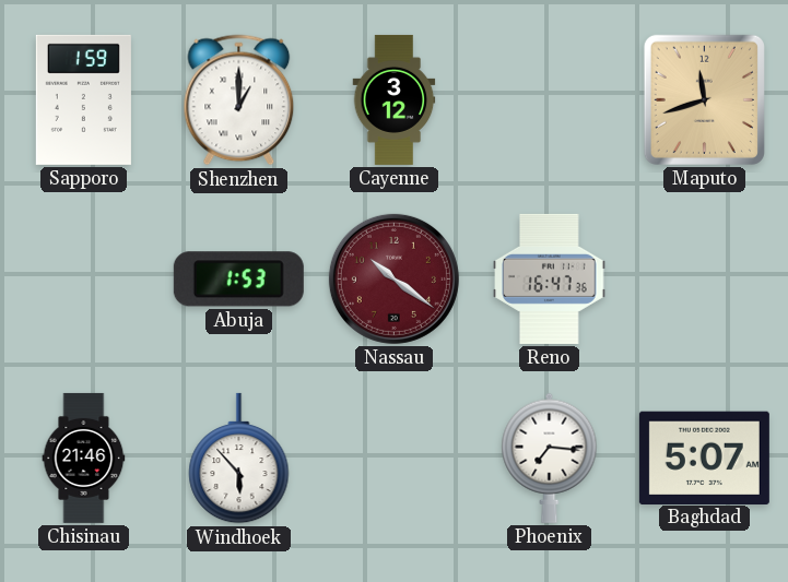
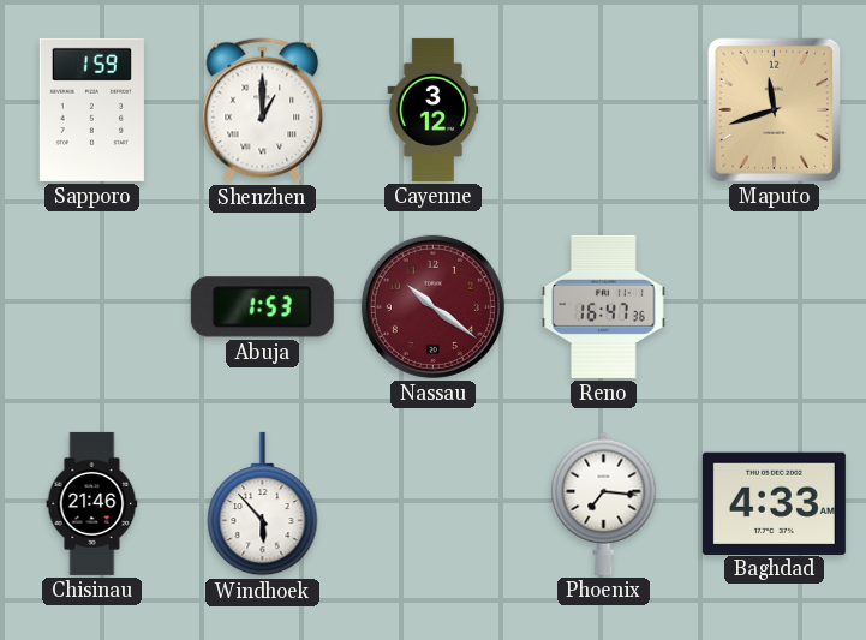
Baghdad: 5:07 -> 4:33
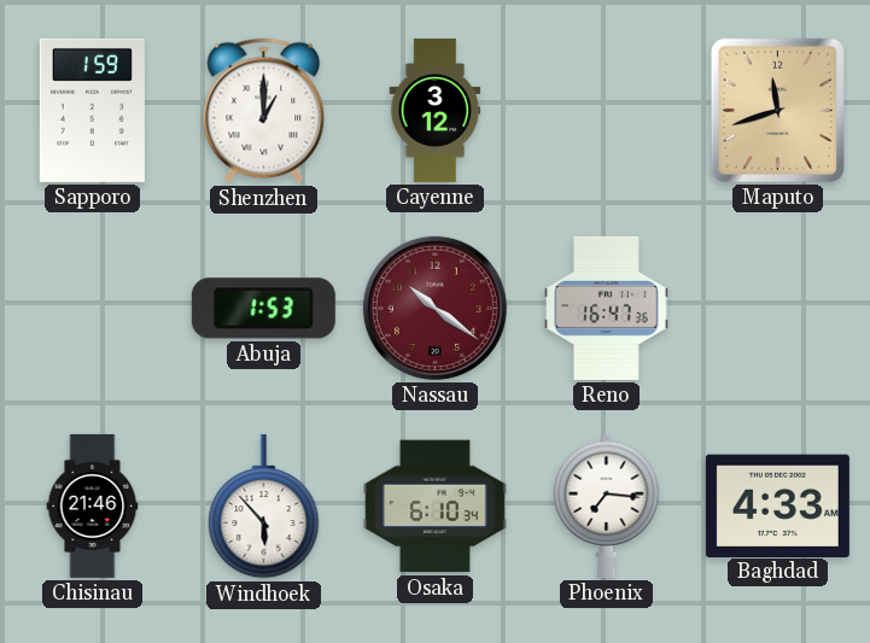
Osaka: none -> 6:10
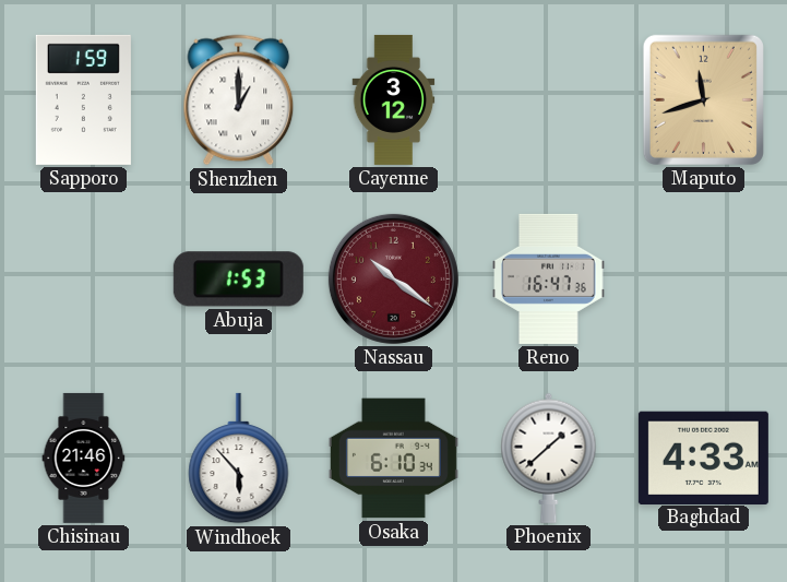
Phoenix: 7:16 -> 1:38
